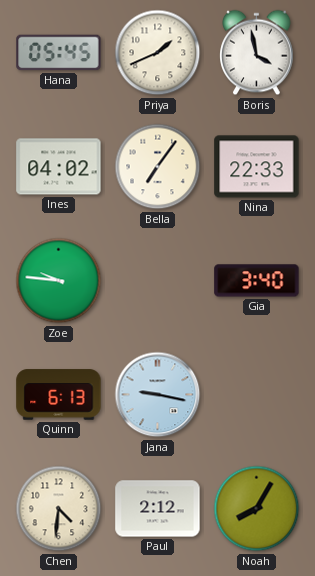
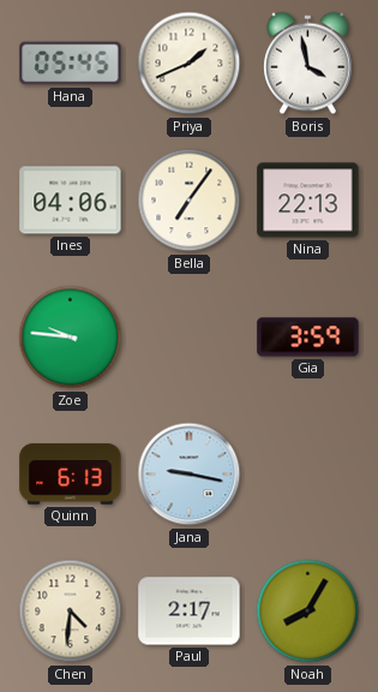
Ines: 04:02 -> 04:06
Nina: 22:33 -> 22:13
Gia: 3:40 -> 3:59
Paul: 2:12 -> 2:17
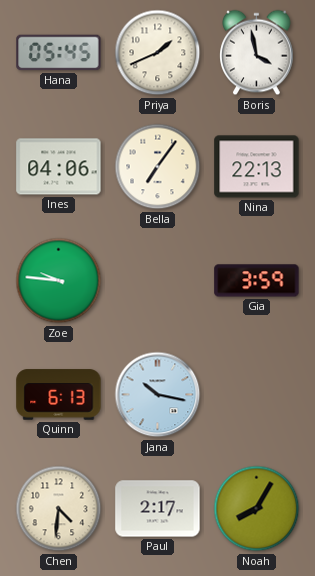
Jana: 9:17 -> 10:17
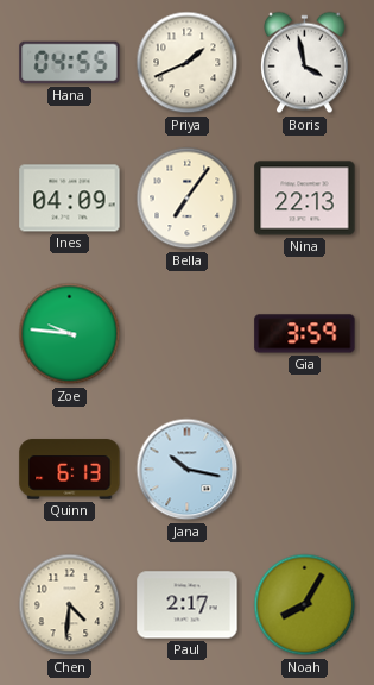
Hana: 05:45 -> 04:55
Ines: 04:06 -> 04:09
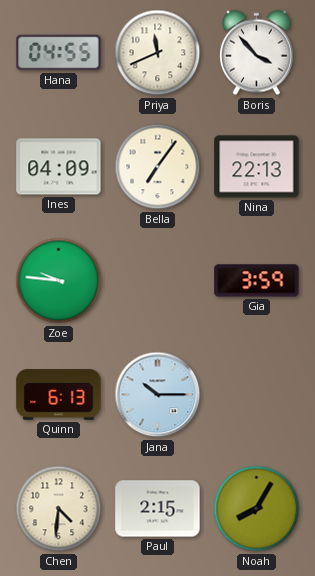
Priya: 1:41 -> 11:41
Boris: 3:58 -> 3:53
Jana: 10:17 -> 10:15
Paul: 2:17 -> 2:15
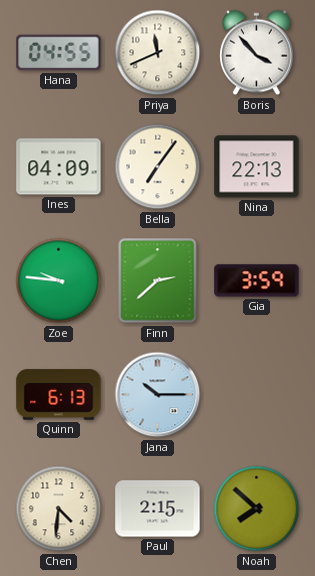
Finn: none -> 2:38
Noah: 8:05 -> 7:52
